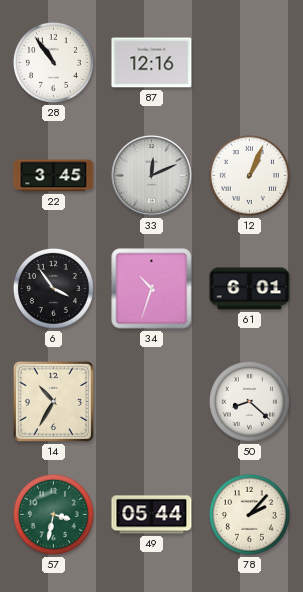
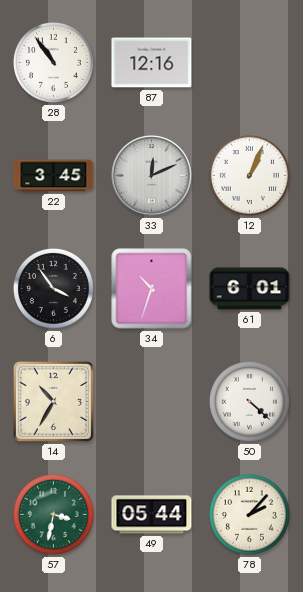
50: 8:22 -> 4:22
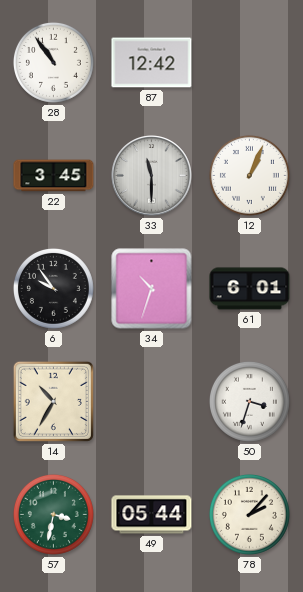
87: 12:16 -> 12:42
33: 12:11 -> 11:30
6: 3:54 -> 9:54
50: 4:22 -> 3:33
